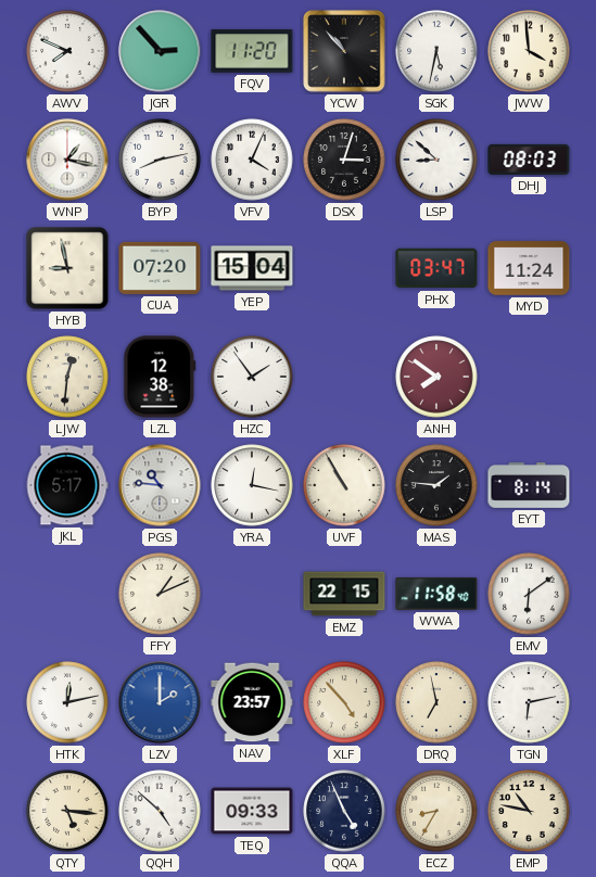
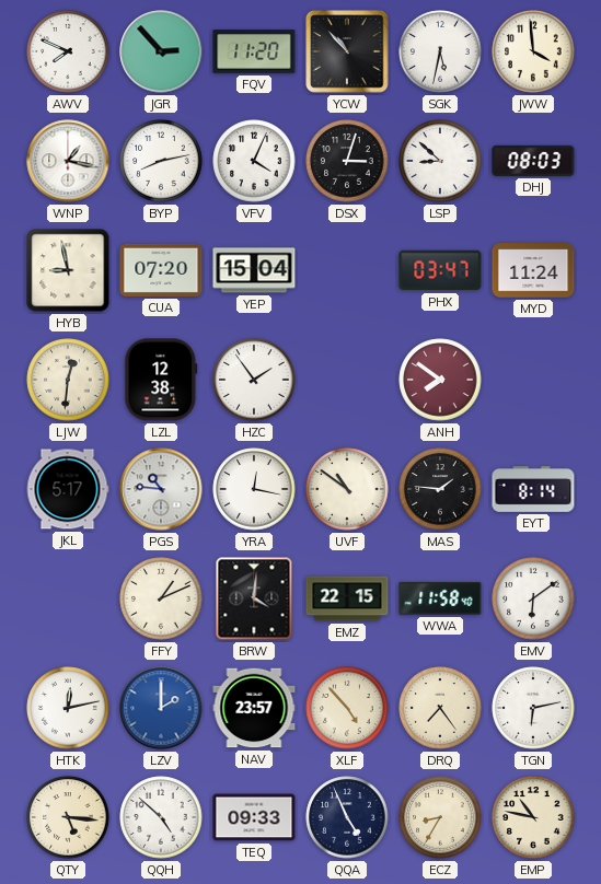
UVF: 10:55 -> 10:51
BRW: none -> 4:01
DRQ: 6:58 -> 7:24
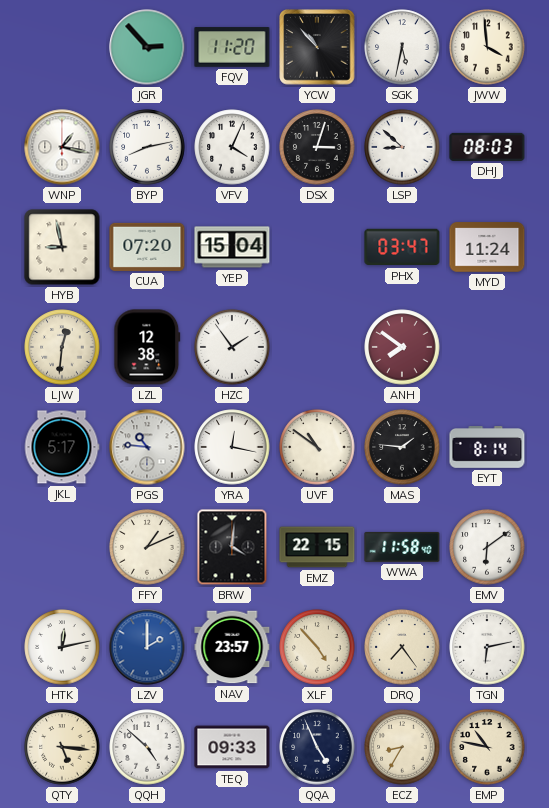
AWV: 7:49 -> none
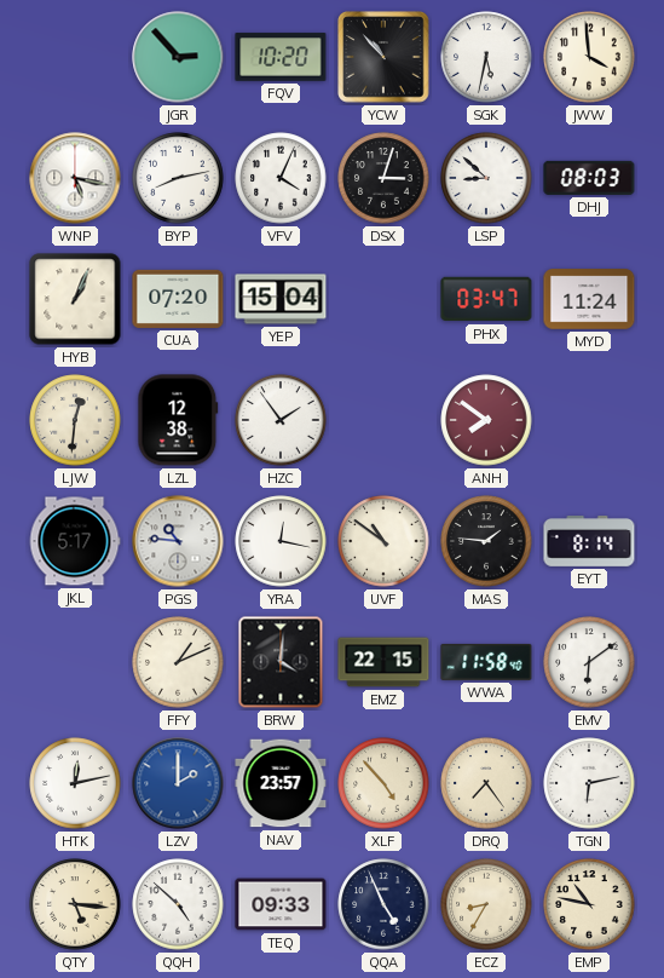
FQV: 11:20 -> 10:20
WNP: 1:17 -> 5:17
HYB: 8:58 -> 1:04
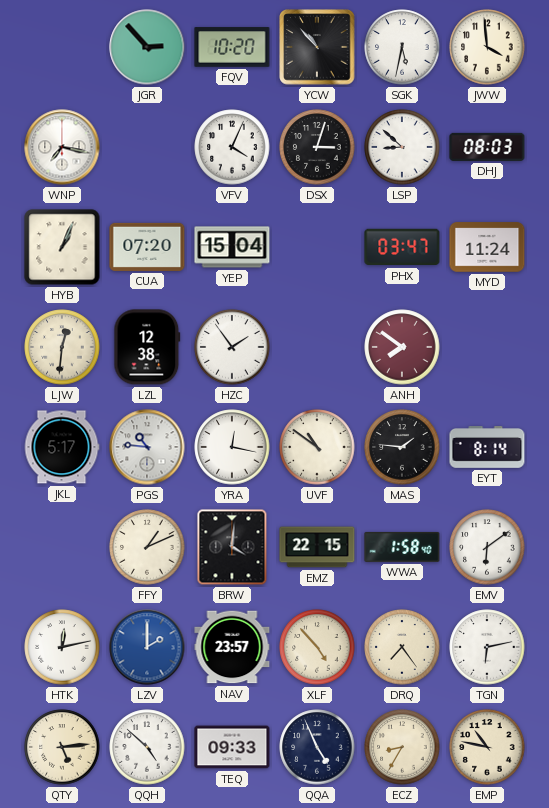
WNP: 5:17 -> 7:17
BYP: 8:13 -> none
WWA: 11:58 -> 1:58
QTY: 5:16 -> 5:14
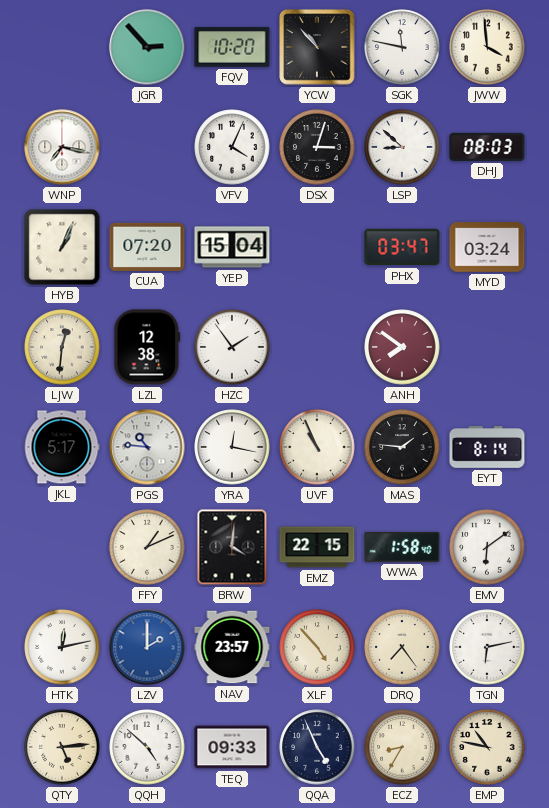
SGK: 5:32 -> 11:47
MYD: 11:24 -> 03:24
UVF: 10:51 -> 10:56
